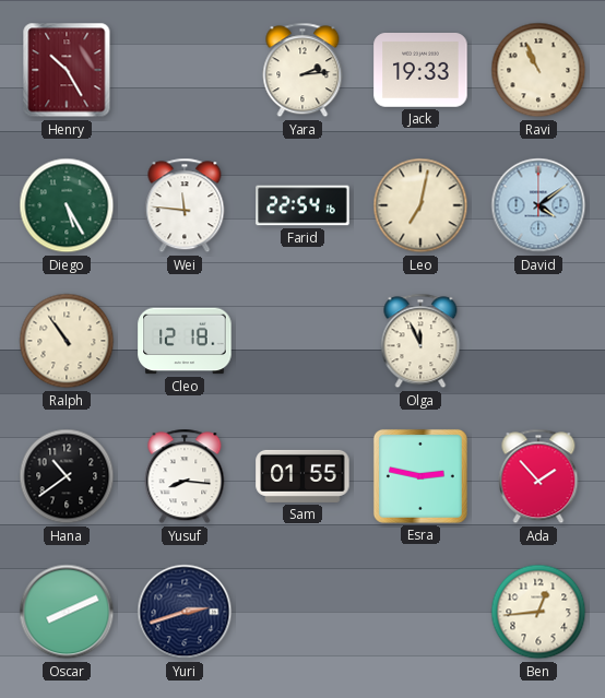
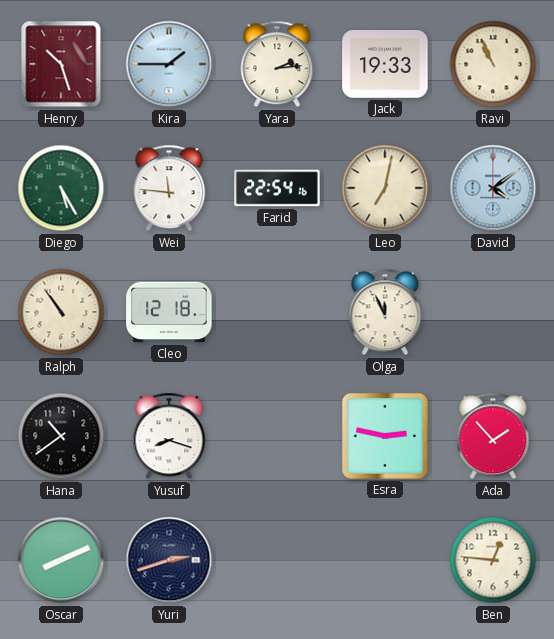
Henry: 10:25 -> 10:27
Kira: none -> 1:45
Yusuf: 8:16 -> 8:18
Sam: 01:55 -> none
Ben: 12:44 -> 12:46
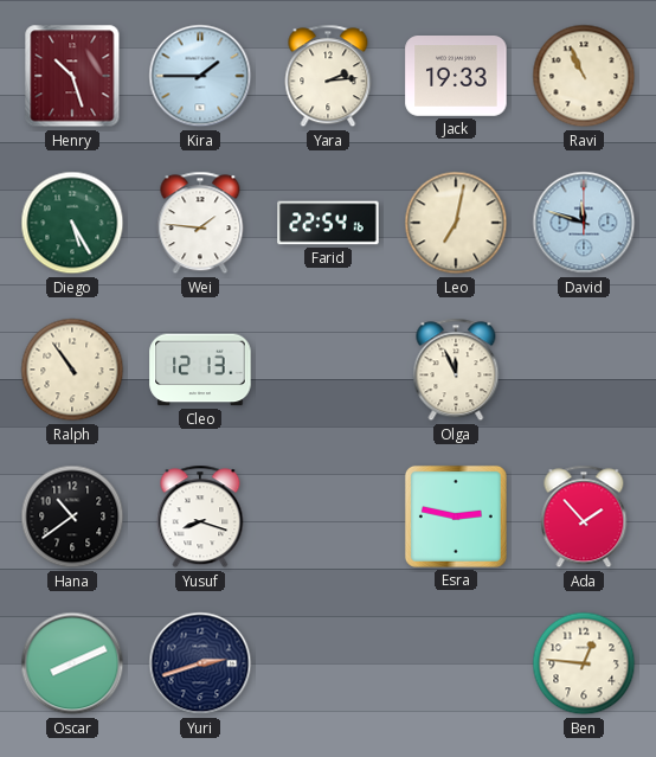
Wei: 11:46 -> 1:46
David: 4:09 -> 11:48
Cleo: 12:18 -> 12:13
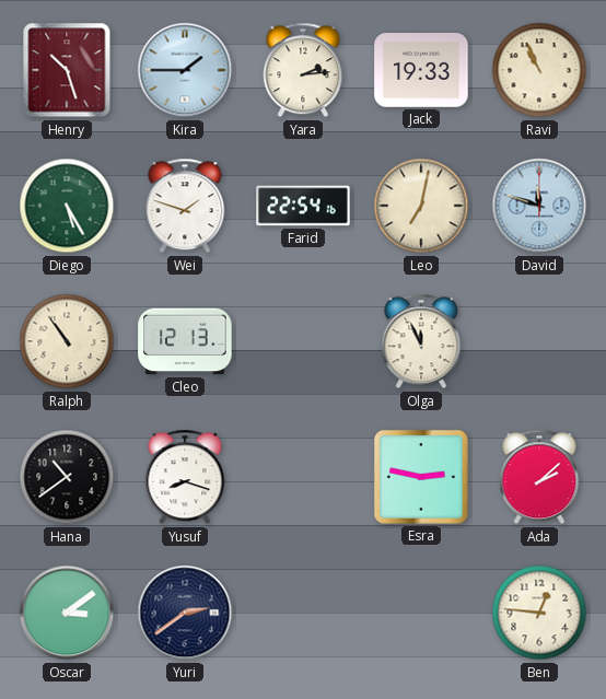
Wei: 1:46 -> 1:48
Ada: 1:53 -> 2:08
Oscar: 8:11 -> 3:09
Yuri: 2:42 -> 2:39
